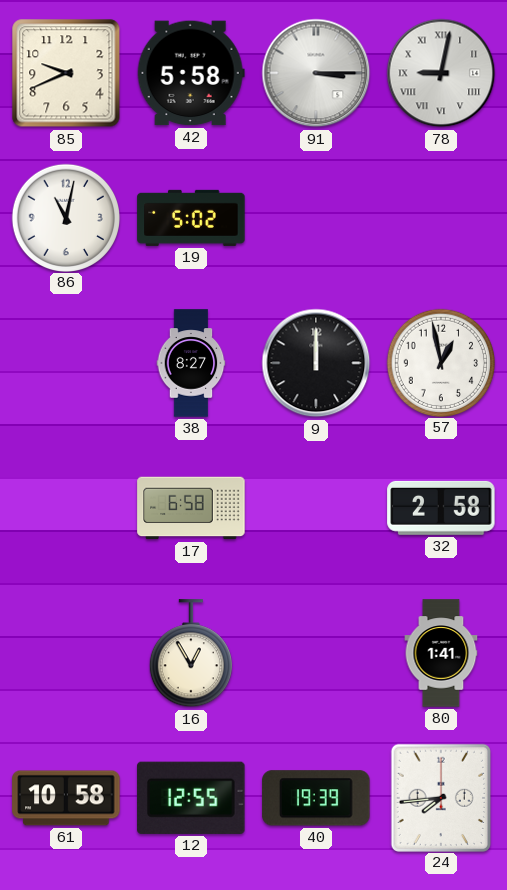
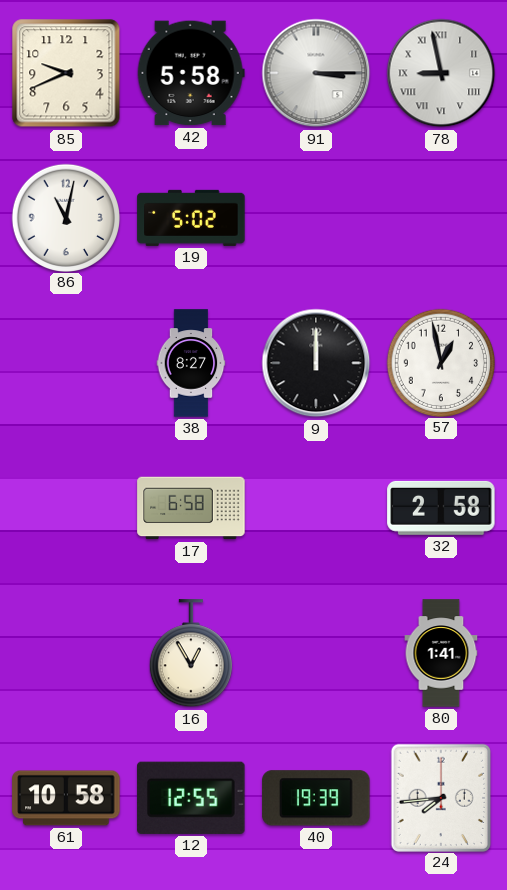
78: 9:02 -> 8:58
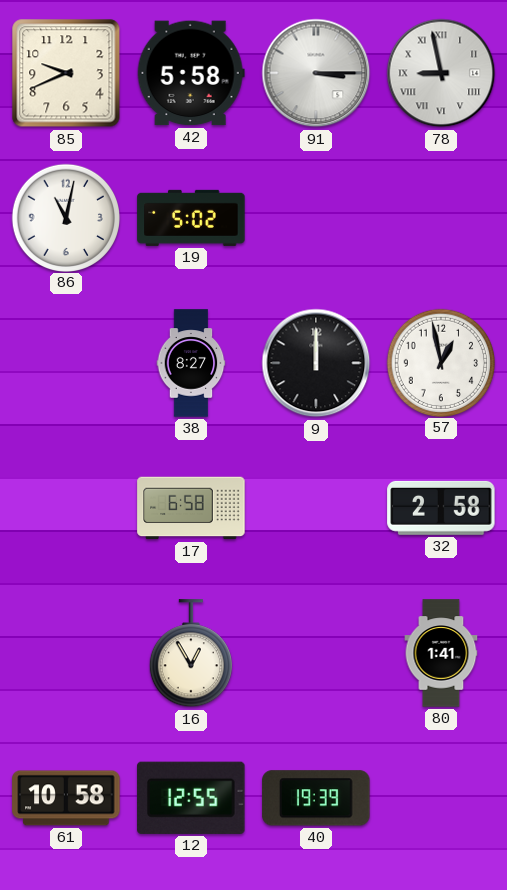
24: 7:44 -> none
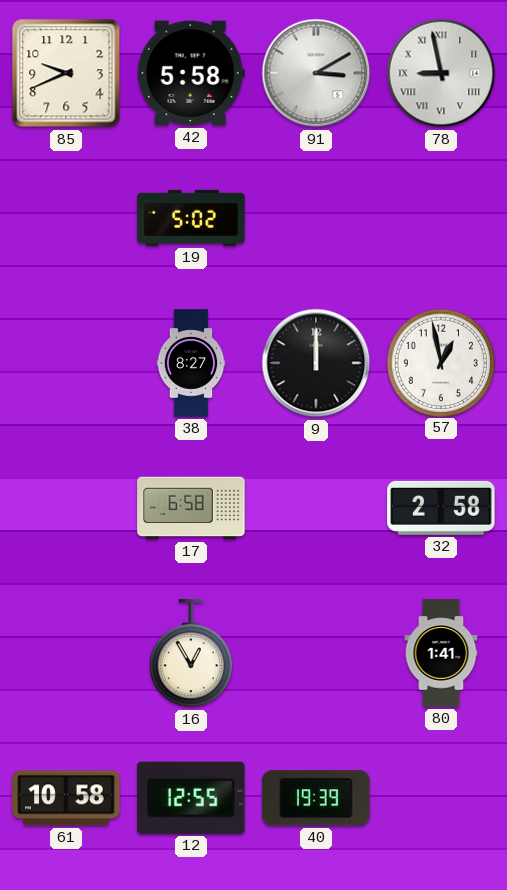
91: 3:15 -> 3:10
86: 11:02 -> none
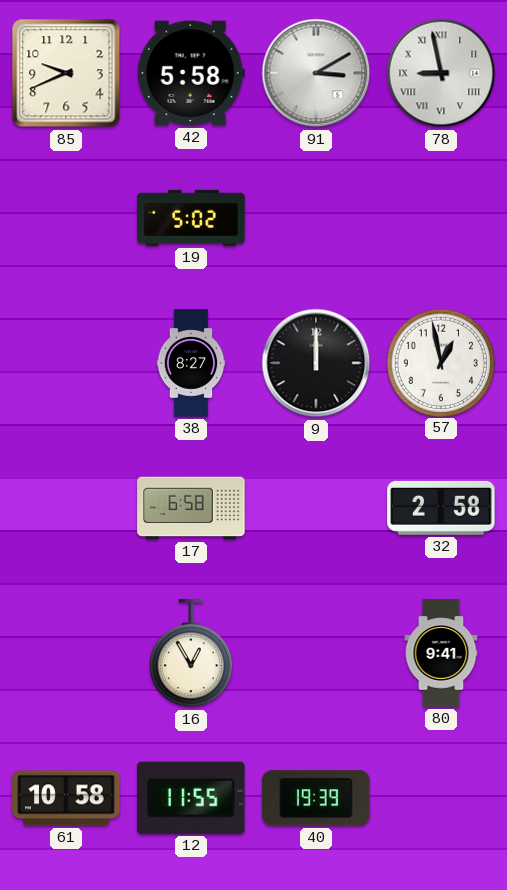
80: 1:41 -> 9:41
12: 12:55 -> 11:55
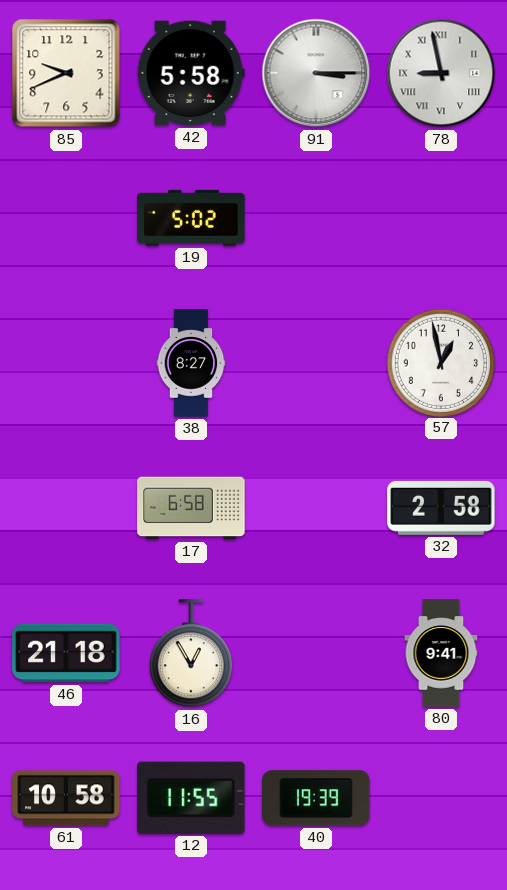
91: 3:10 -> 3:15
9: 12:00 -> none
46: none -> 21:18
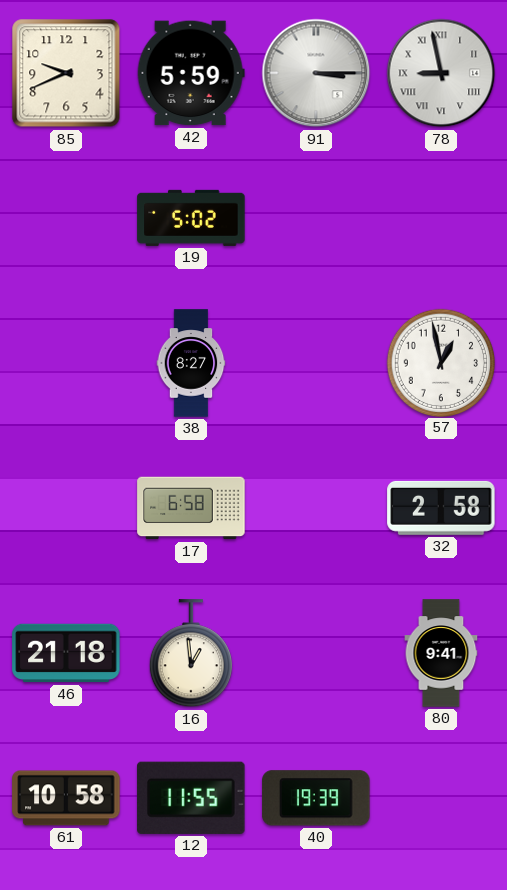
42: 5:58 -> 5:59
16: 12:55 -> 12:59
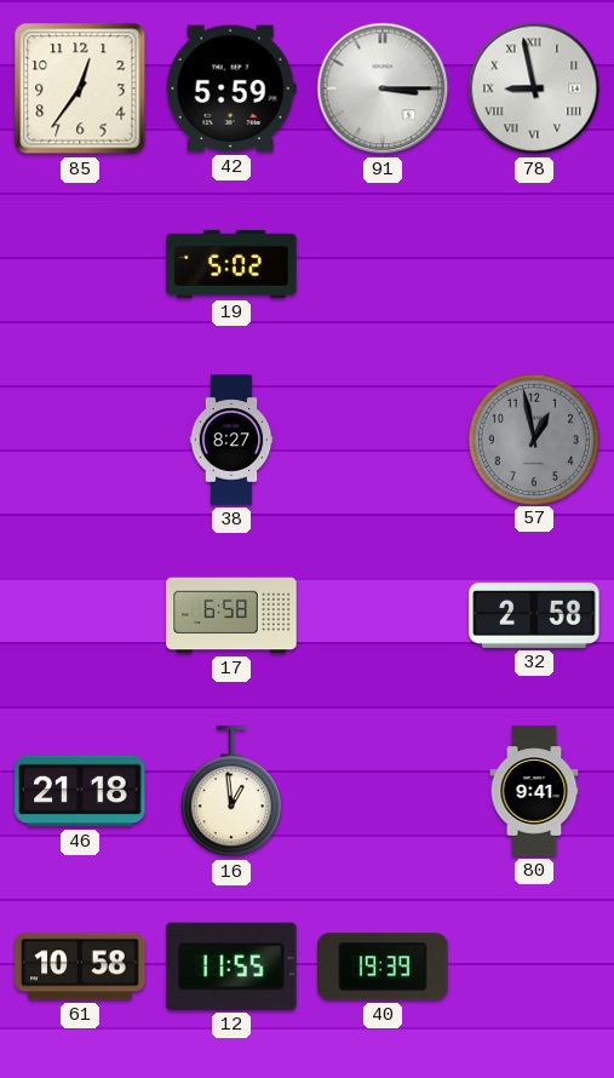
85: 9:41 -> 12:36
57 dial: white -> grey
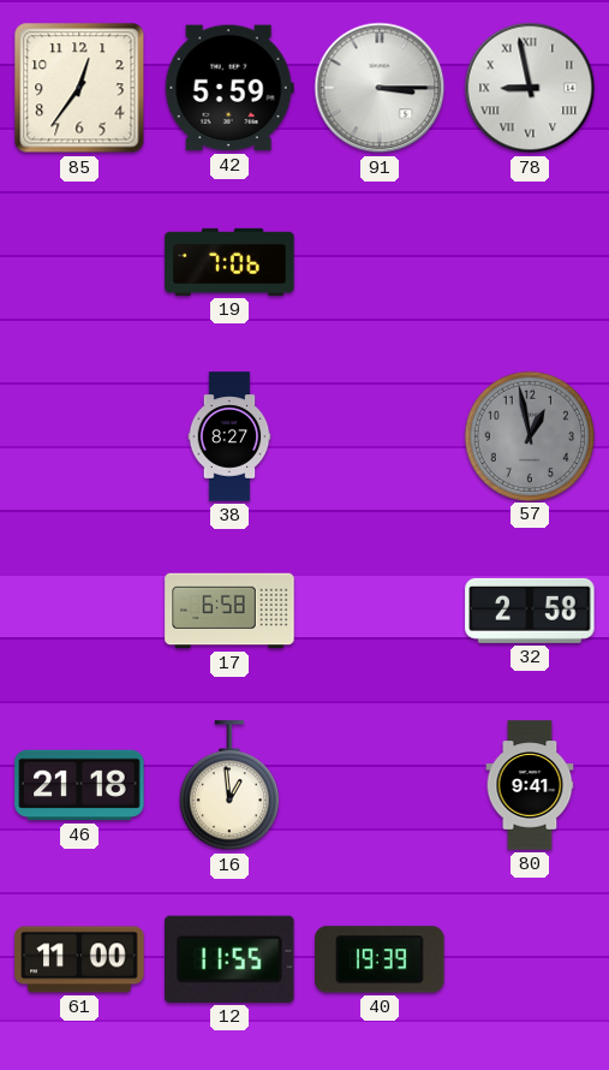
19: 5:02 -> 7:06
61: 10:58 -> 11:00
